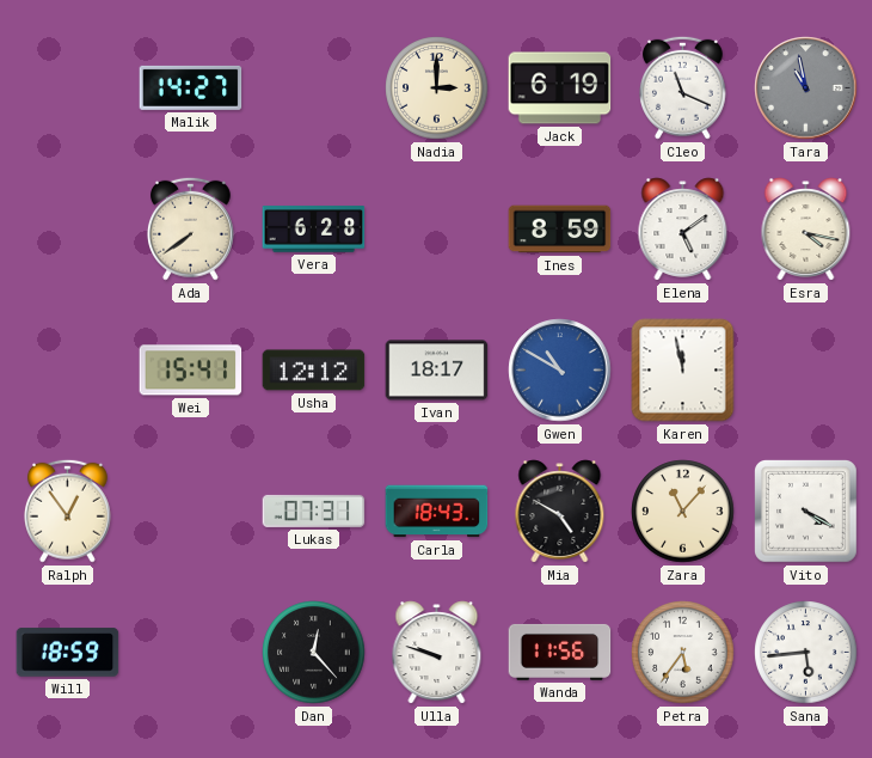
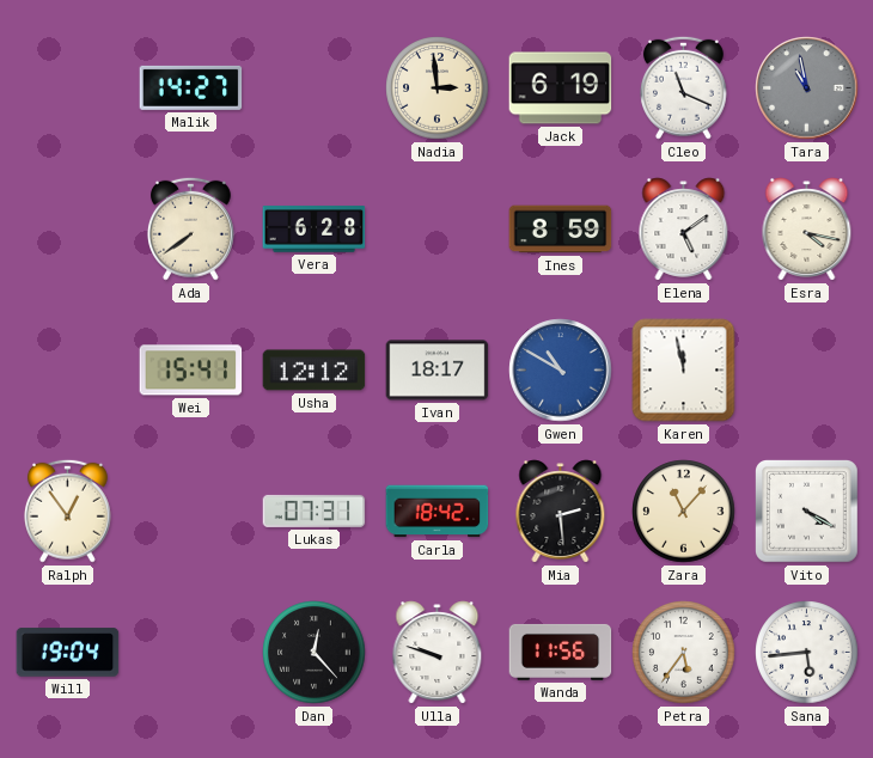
Nadia: 3:00 -> 2:59
Carla: 18:43 -> 18:42
Mia: 4:50 -> 2:29
Will: 18:59 -> 19:04
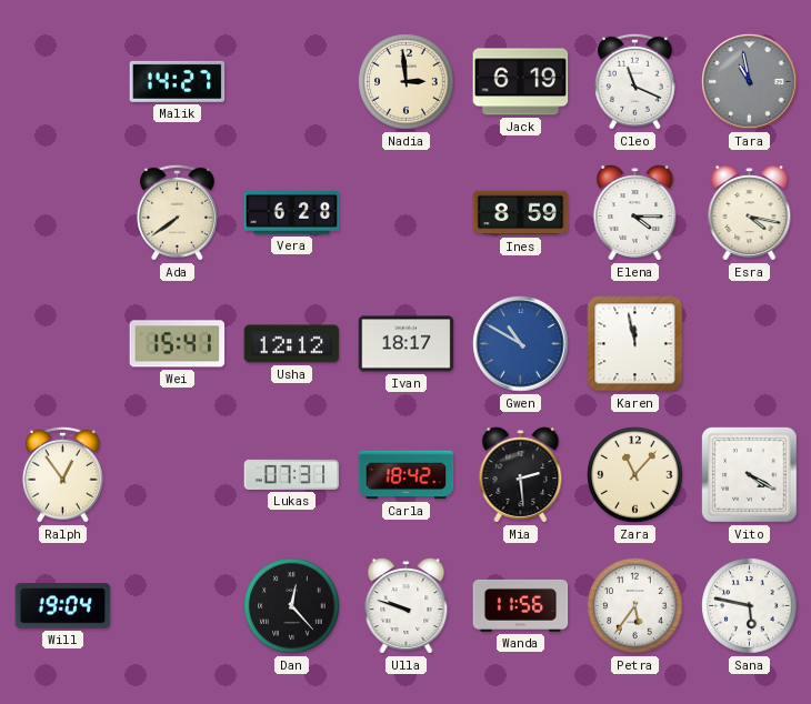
Elena: 5:09 -> 4:15
Sana: 5:44 -> 5:47
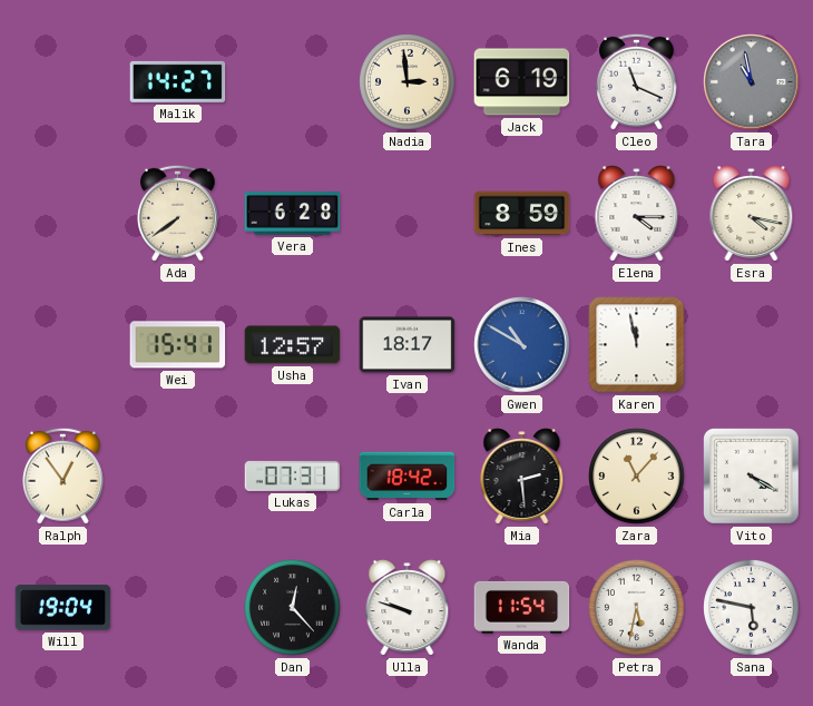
Usha: 12:12 -> 12:57
Wanda: 11:56 -> 11:54
Petra: 5:36 -> 5:32
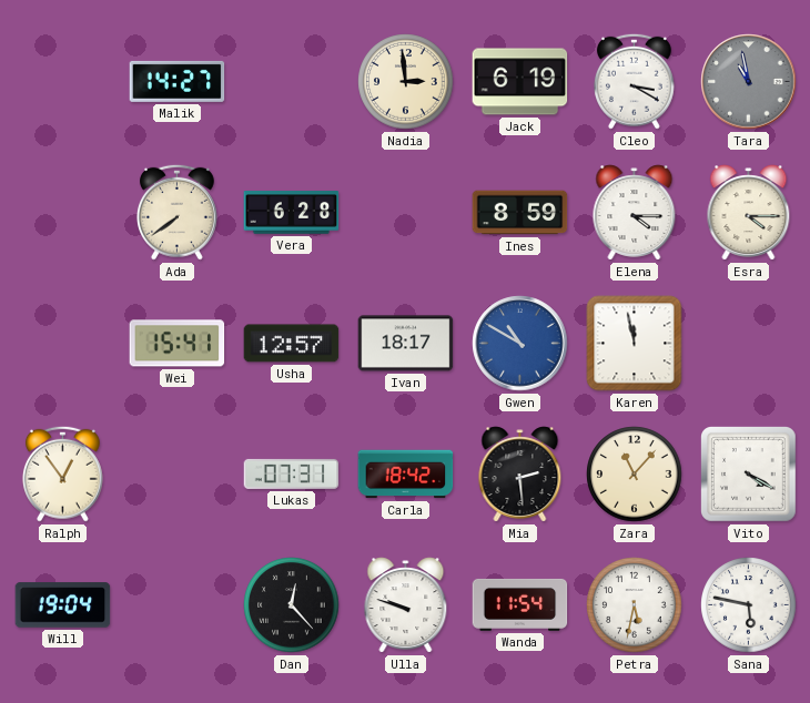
Cleo: 11:19 -> 3:20
Esra: 4:17 -> 4:15
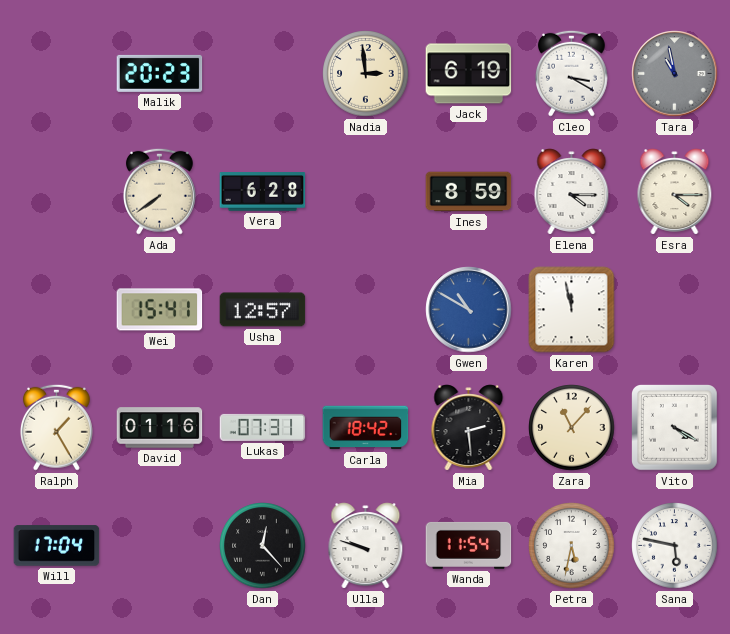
Malik: 14:27 -> 20:23
Ivan: 18:17 -> none
Ralph: 12:54 -> 1:25
David: none -> 01:16
Will: 19:04 -> 17:04
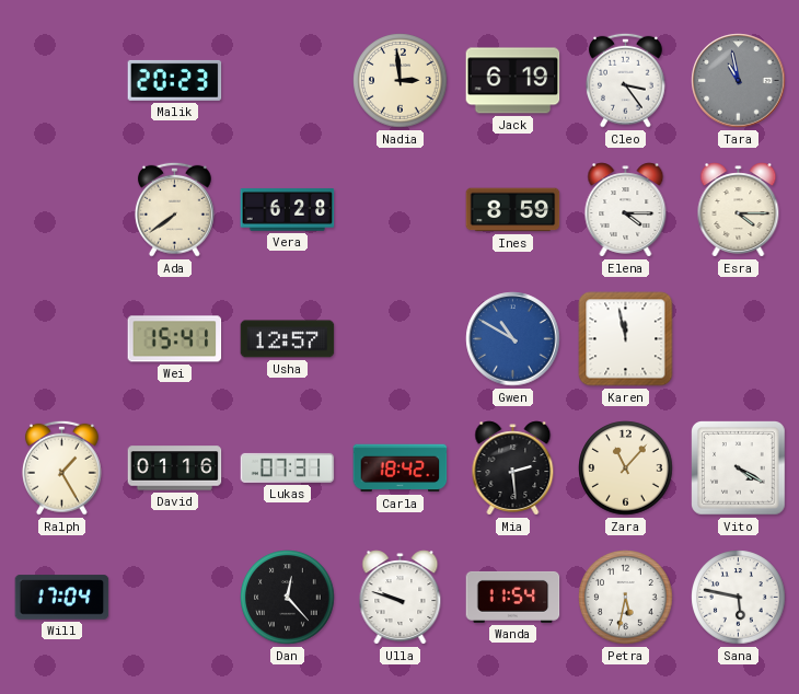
Cleo: 3:20 -> 3:24
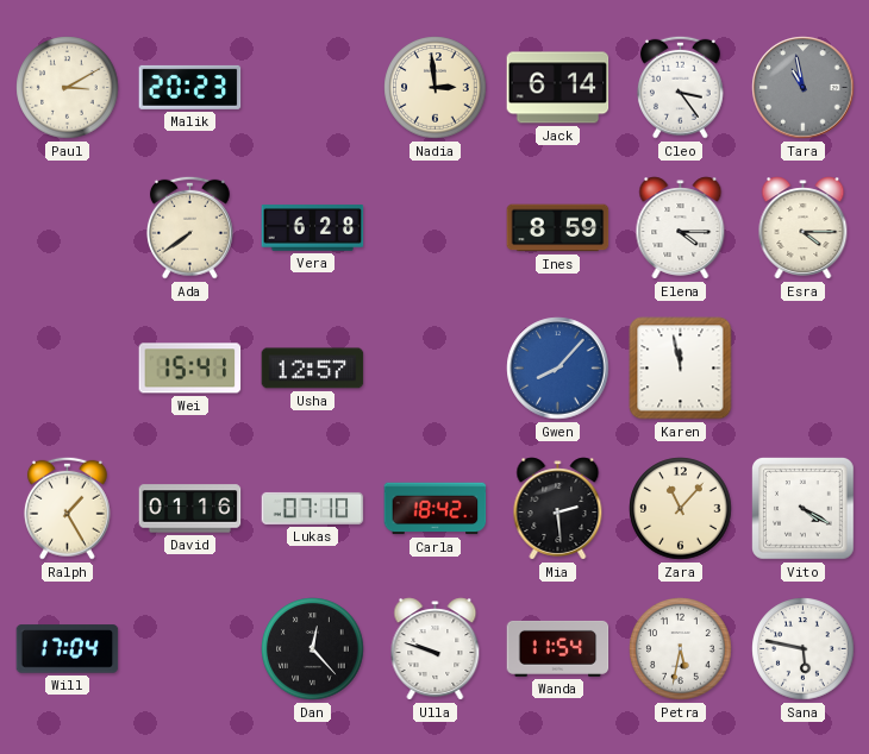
Paul: none -> 3:10
Jack: 6:19 -> 6:14
Gwen: 10:50 -> 8:07
Lukas: 07:31 -> 07:10
